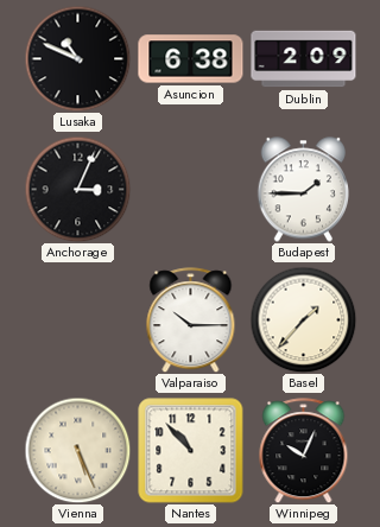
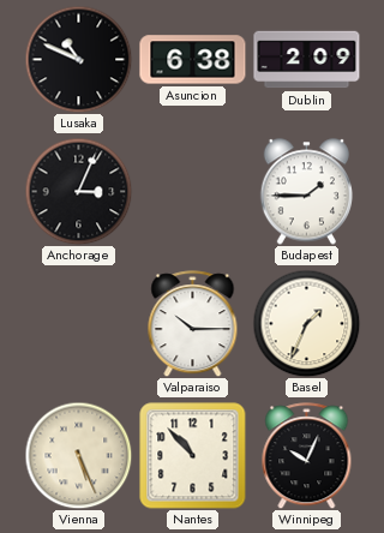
Basel: 1:37 -> 1:34
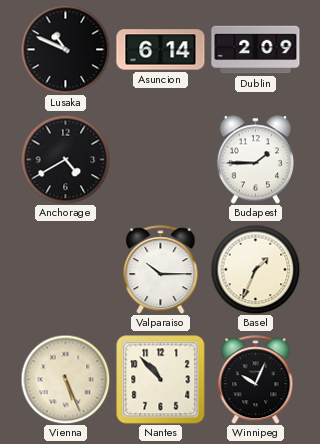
Asuncion: 6:38 -> 6:14
Anchorage: 3:04 -> 4:40
